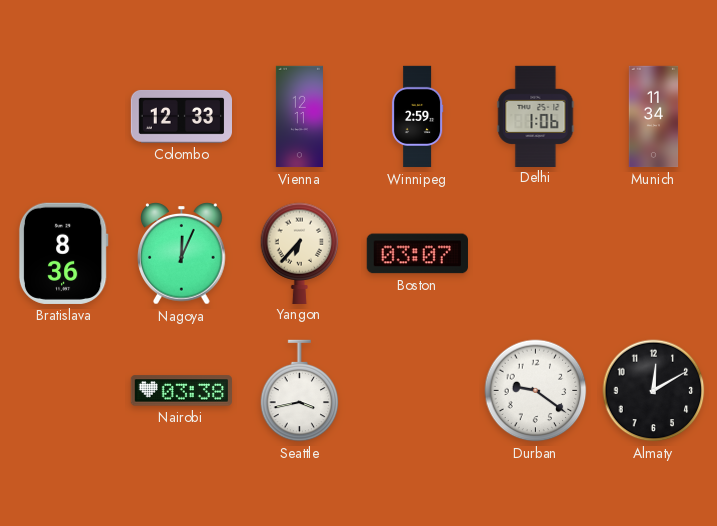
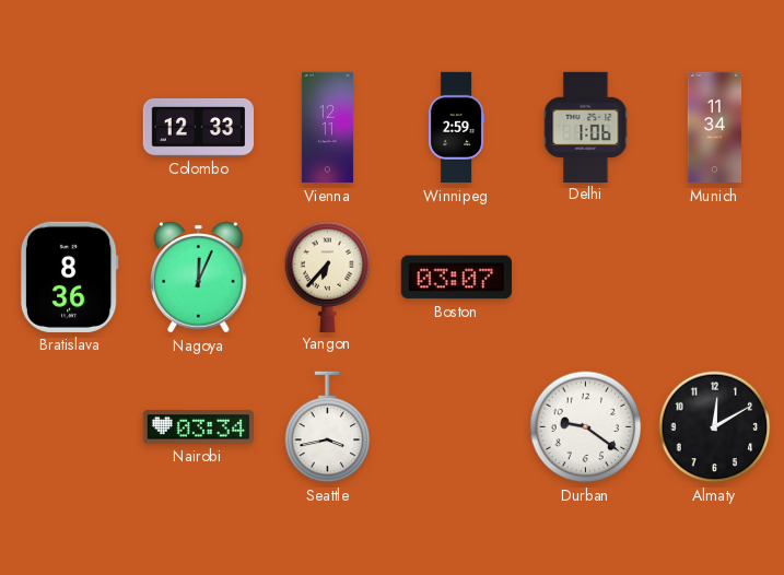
Nairobi: 03:38 -> 03:34
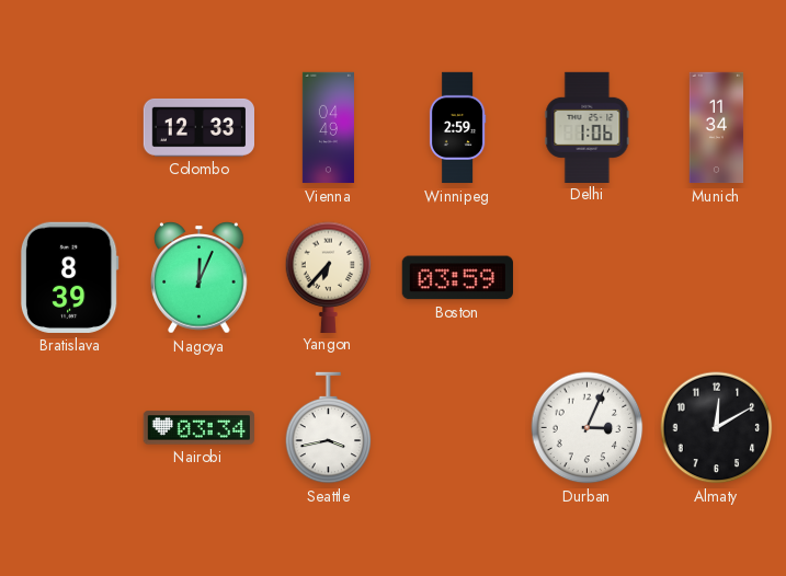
Vienna: 12:11 -> 04:49
Bratislava: 8:36 -> 8:39
Boston: 03:07 -> 03:59
Durban: 9:21 -> 3:04
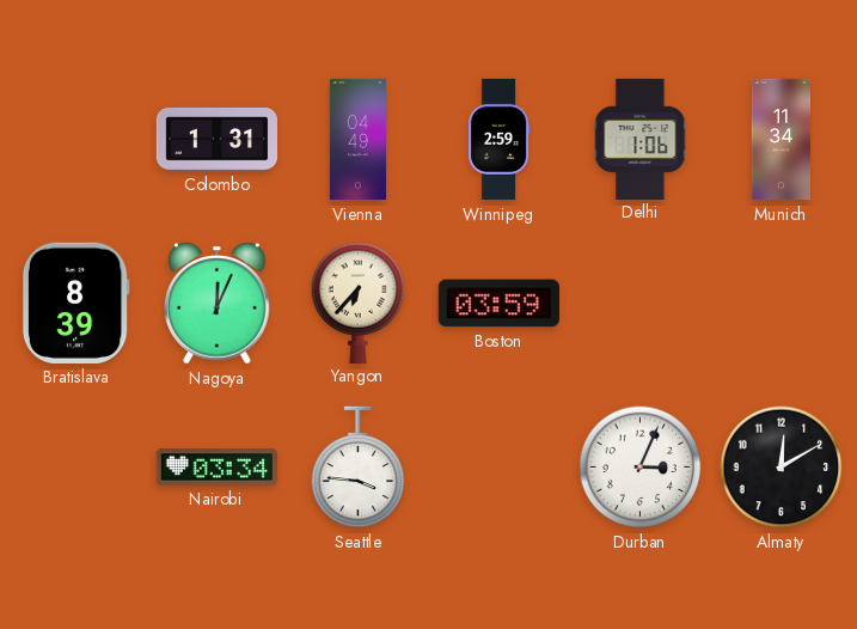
Colombo: 12:33 -> 1:31
Seattle: 3:43 -> 3:46
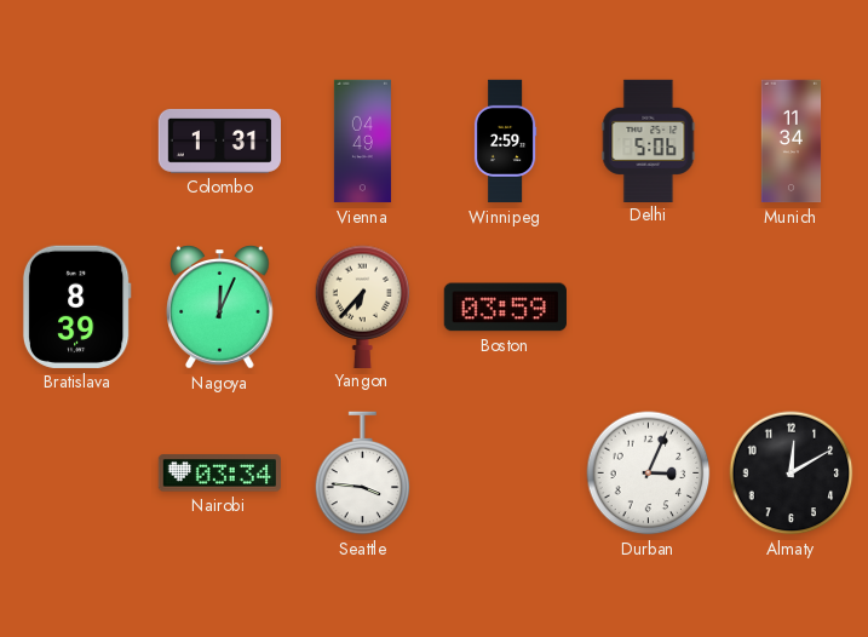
Delhi: 1:06 -> 5:06
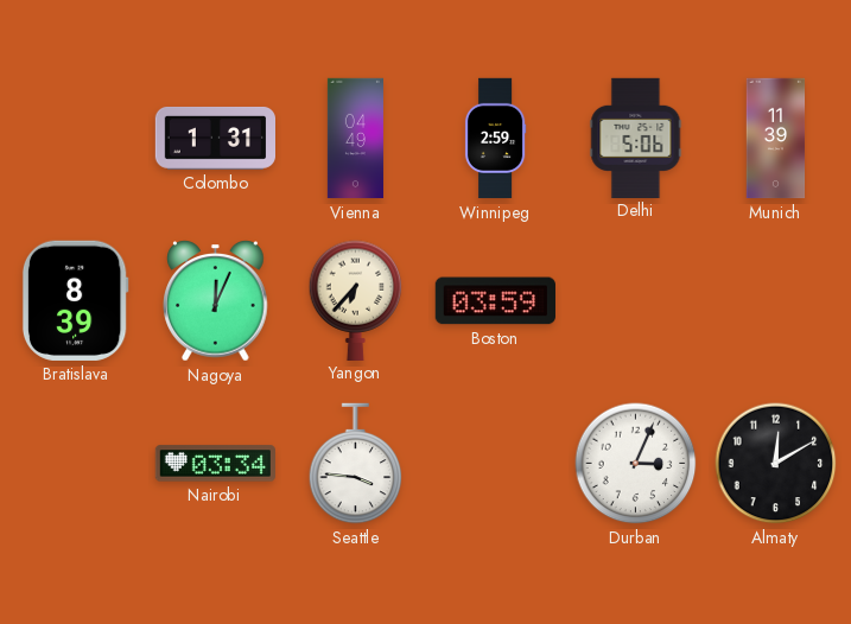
Munich: 11:34 -> 11:39
